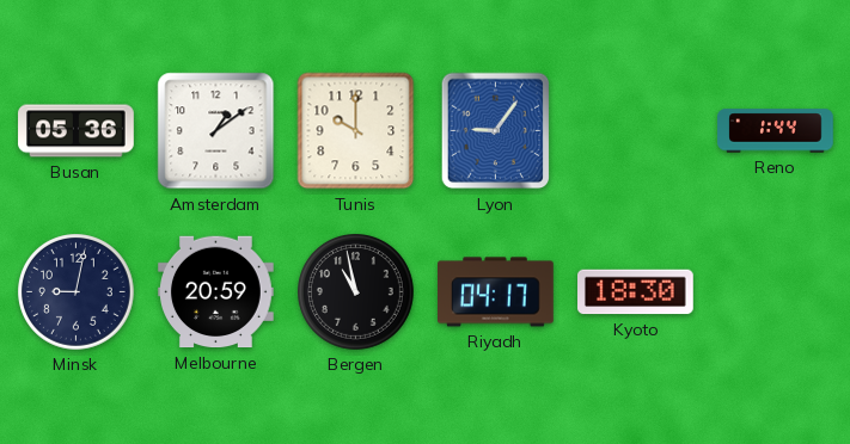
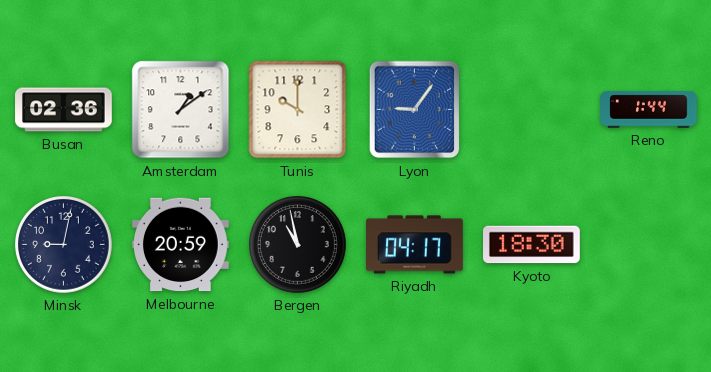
Busan: 05:36 -> 02:36
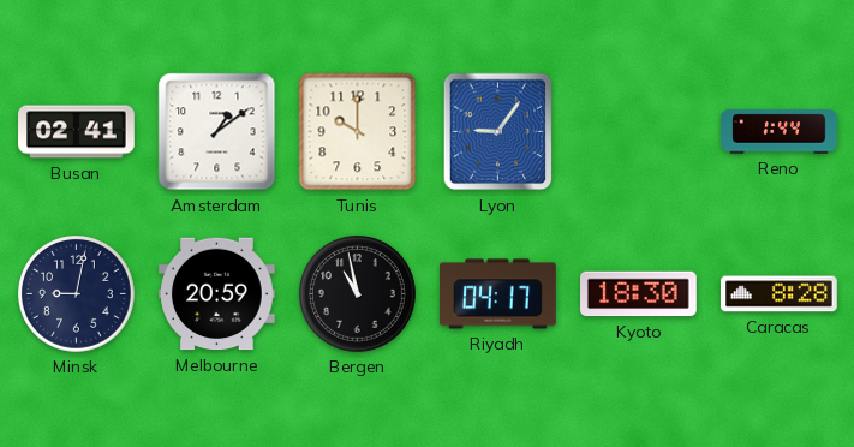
Busan: 02:36 -> 02:41
Caracas: none -> 8:28
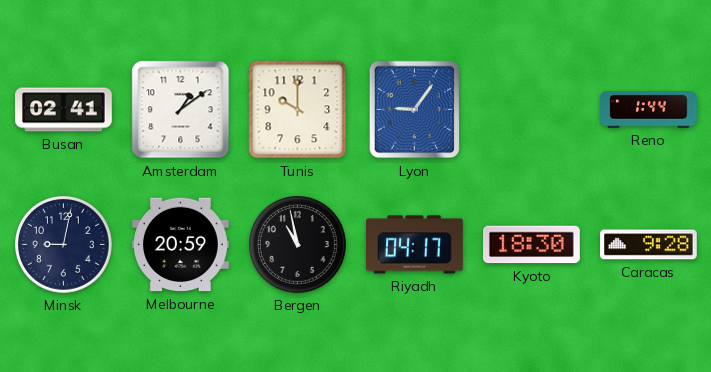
Caracas: 8:28 -> 9:28
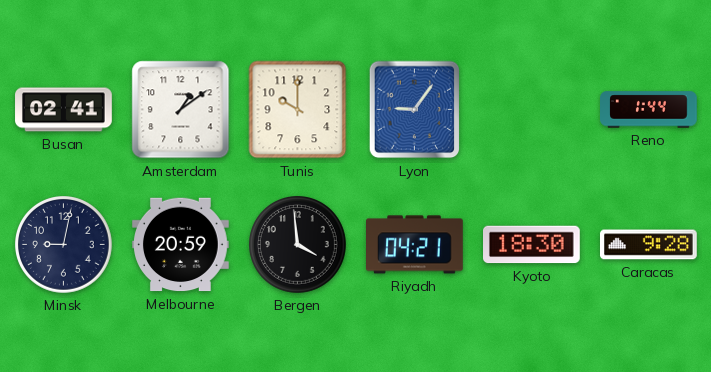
Bergen: 10:58 -> 3:59
Riyadh: 04:17 -> 04:21
